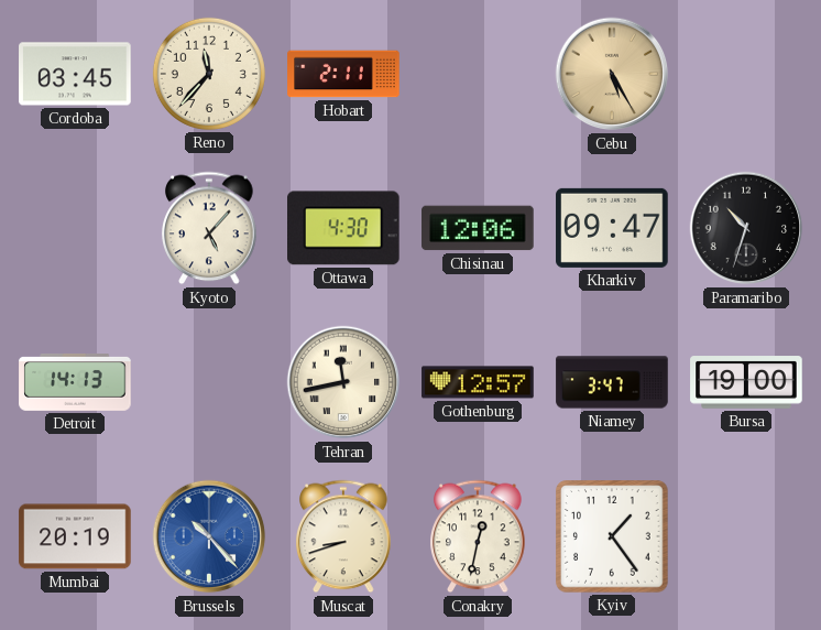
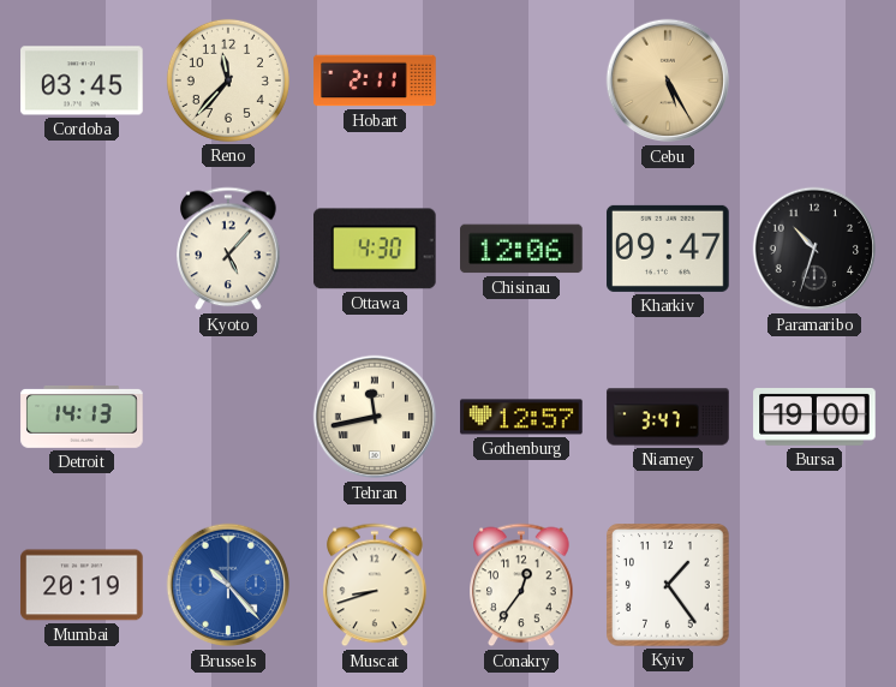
Conakry: 12:32 -> 12:36
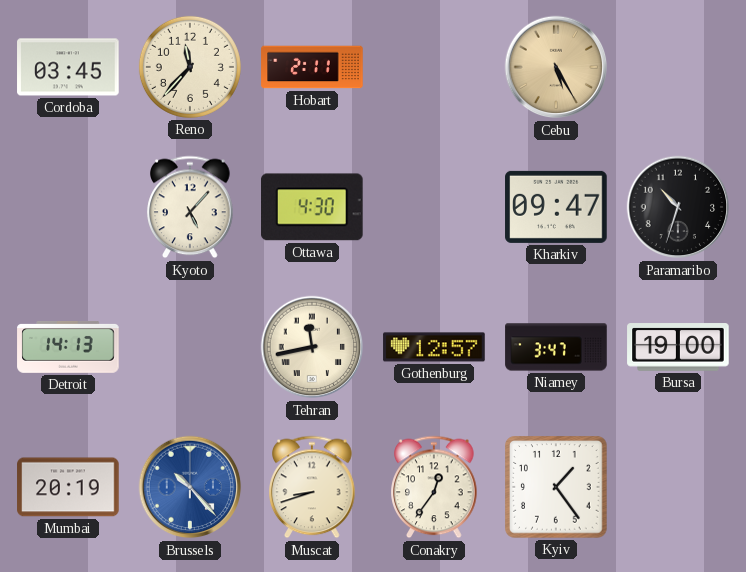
Chisinau: 12:06 -> none
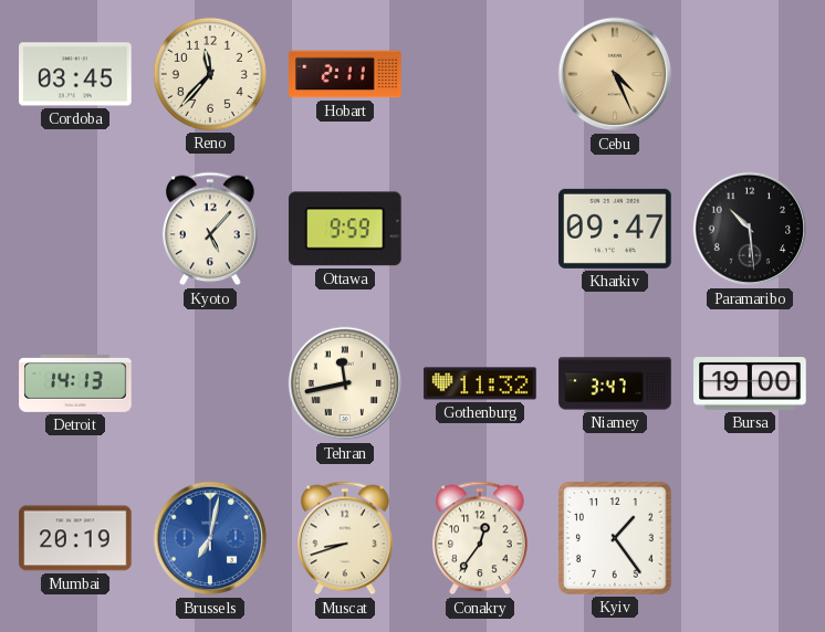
Cebu: 5:25 -> 4:26
Ottawa: 4:30 -> 9:59
Paramaribo: 10:33 -> 10:29
Gothenburg: 12:57 -> 11:32
Brussels: 10:23 -> 7:02
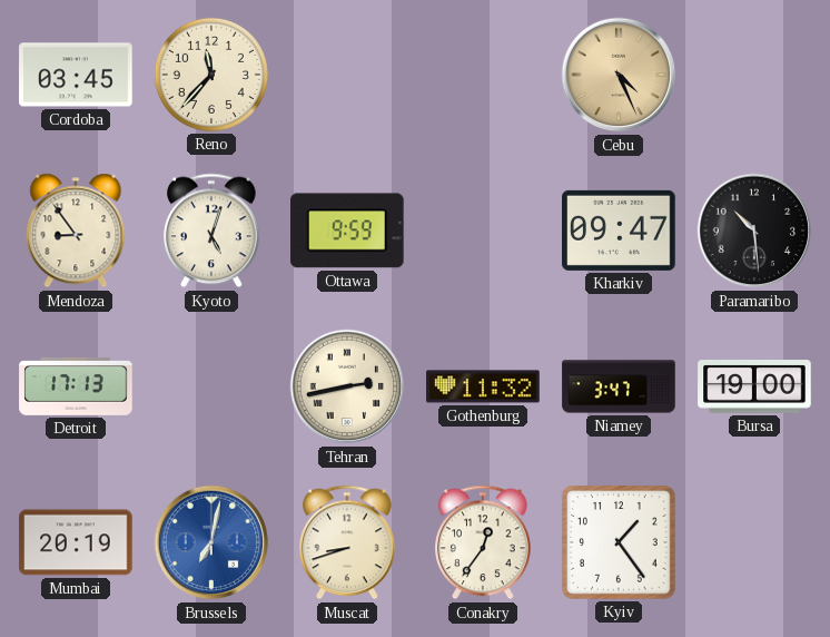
Hobart: 2:11 -> none
Mendoza: none -> 8:54
Kyoto: 5:07 -> 5:03
Detroit: 14:13 -> 17:13
Tehran: 11:43 -> 2:43
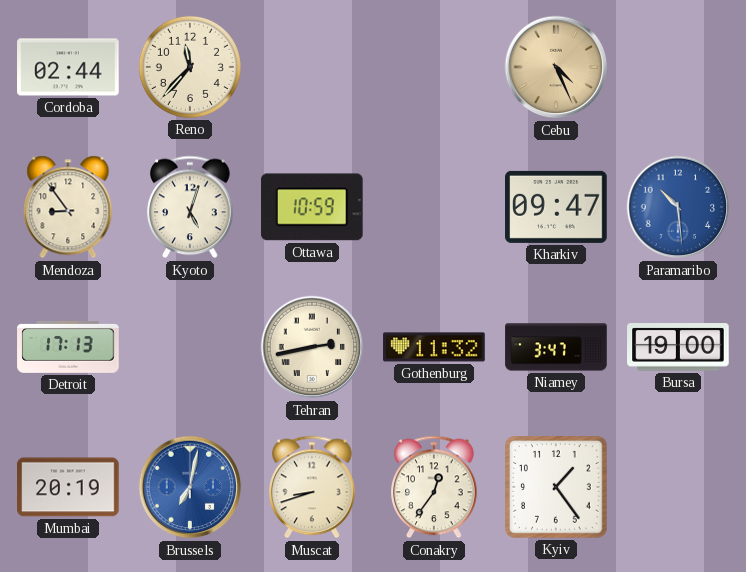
Cordoba: 03:45 -> 02:44
Ottawa: 9:59 -> 10:59
Paramaribo dial: black -> blue
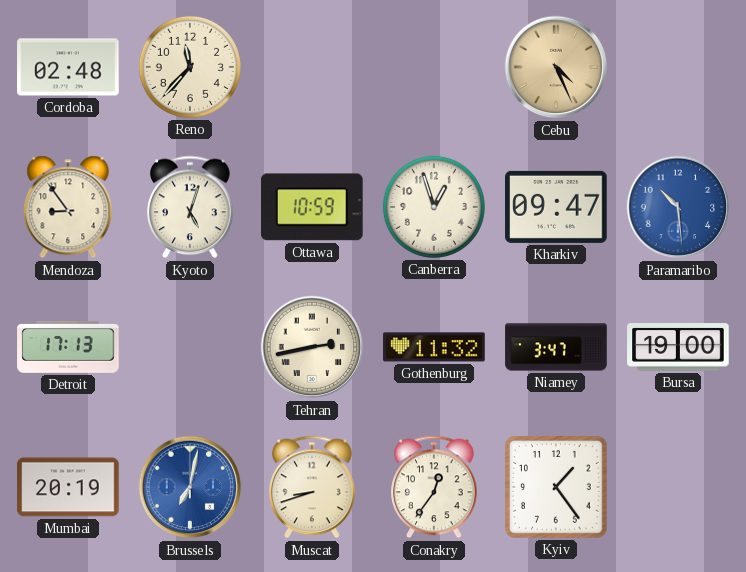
Cordoba: 02:44 -> 02:48
Canberra: none -> 12:57
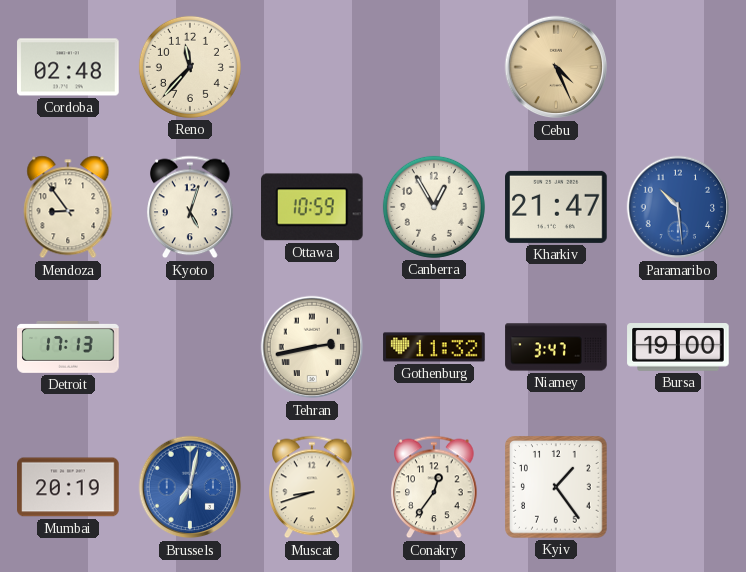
Canberra: 12:57 -> 12:55
Kharkiv: 09:47 -> 21:47
